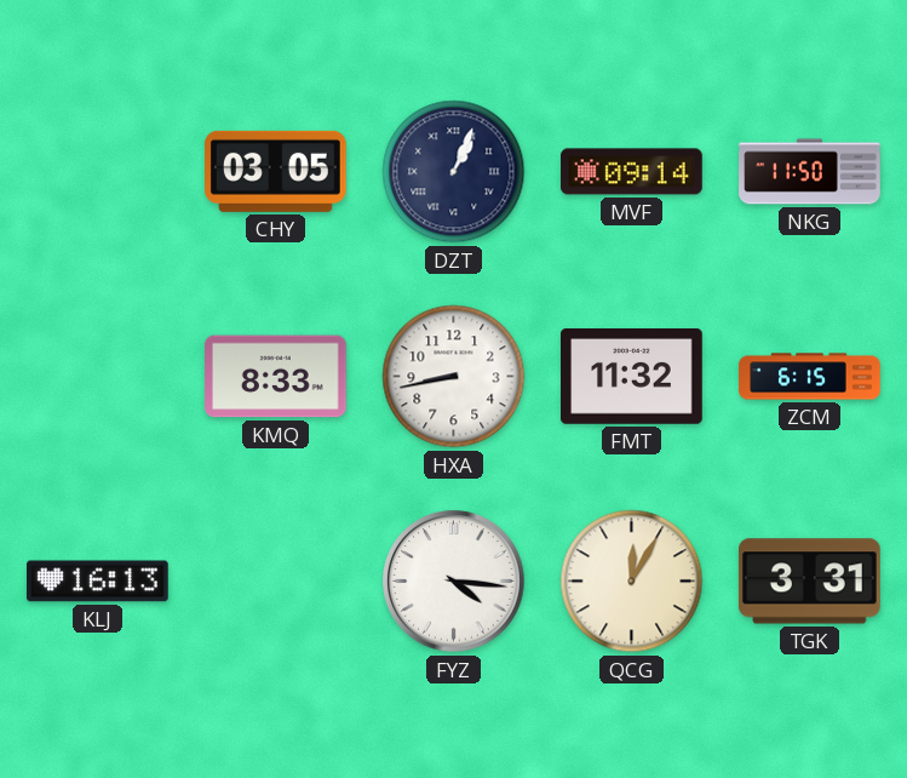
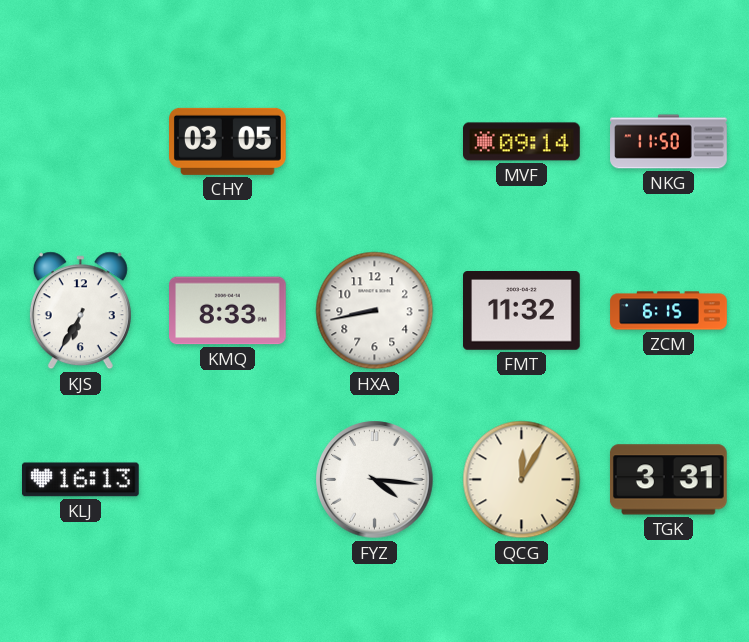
DZT: 1:04 -> none
KJS: none -> 6:35
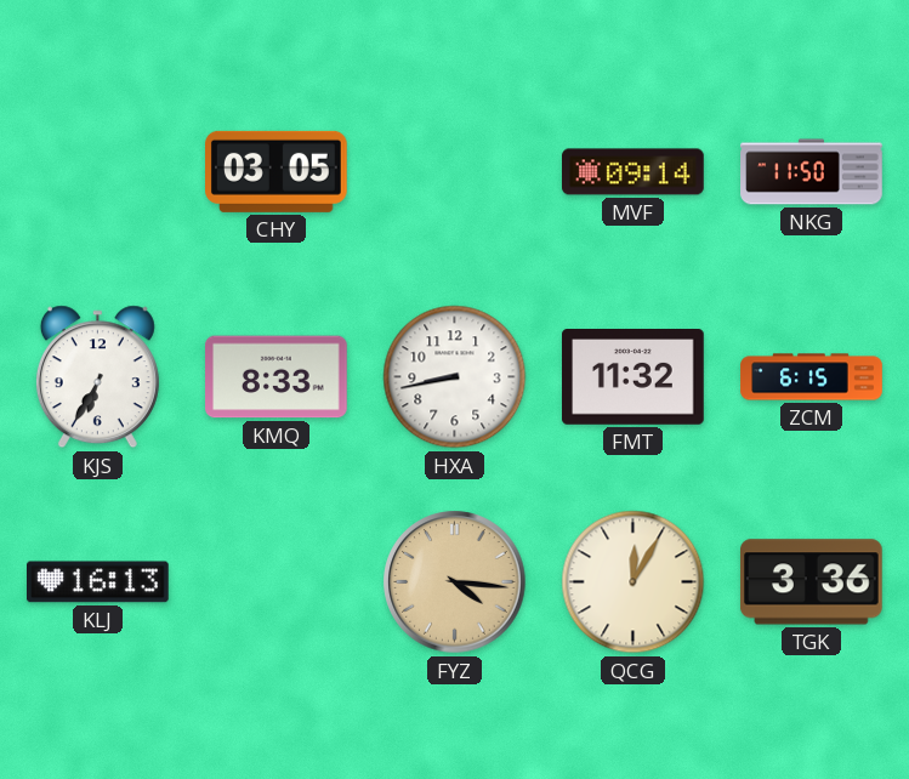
FYZ dial: white -> champagne
TGK: 3:31 -> 3:36
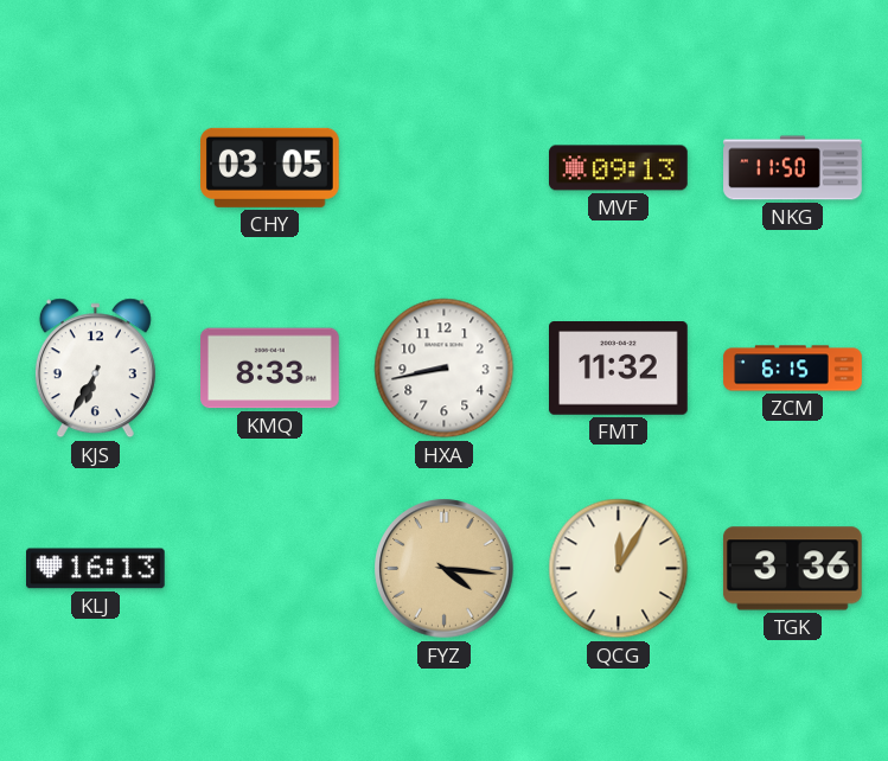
MVF: 09:14 -> 09:13
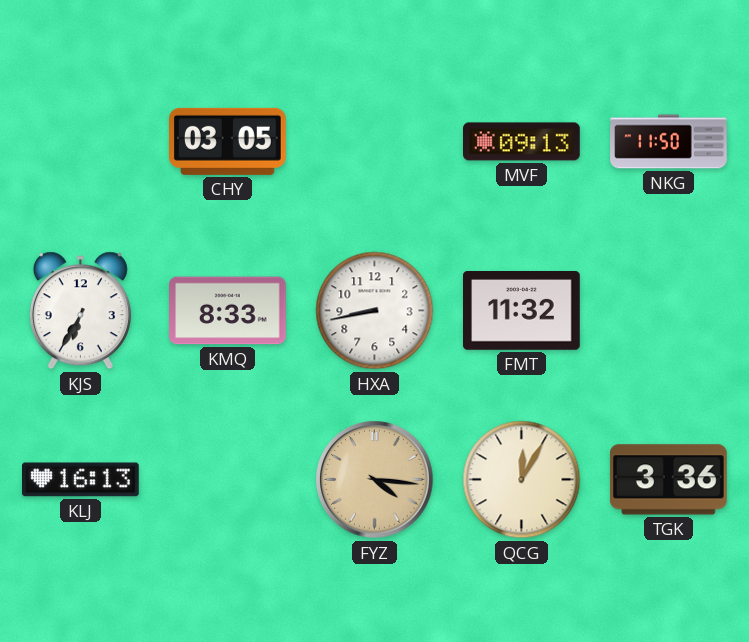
ZCM: 6:15 -> none
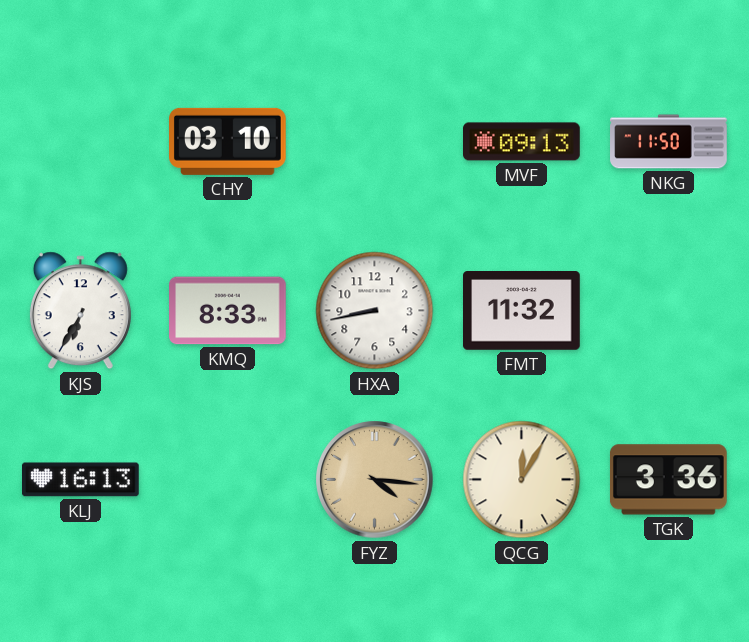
CHY: 03:05 -> 03:10
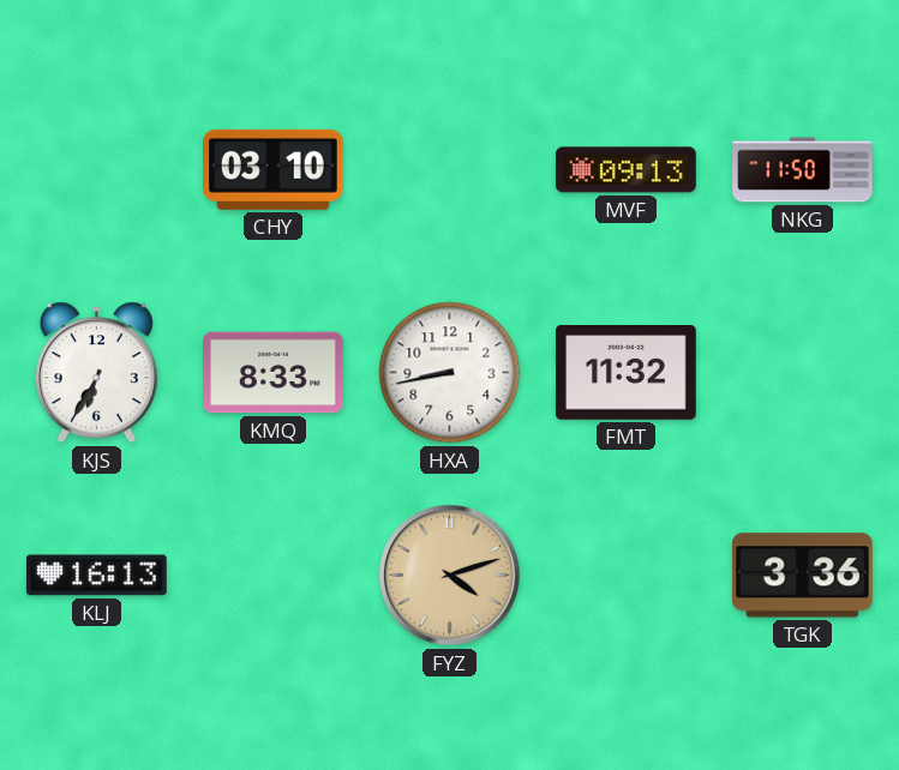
FYZ: 4:16 -> 4:12
QCG: 12:05 -> none
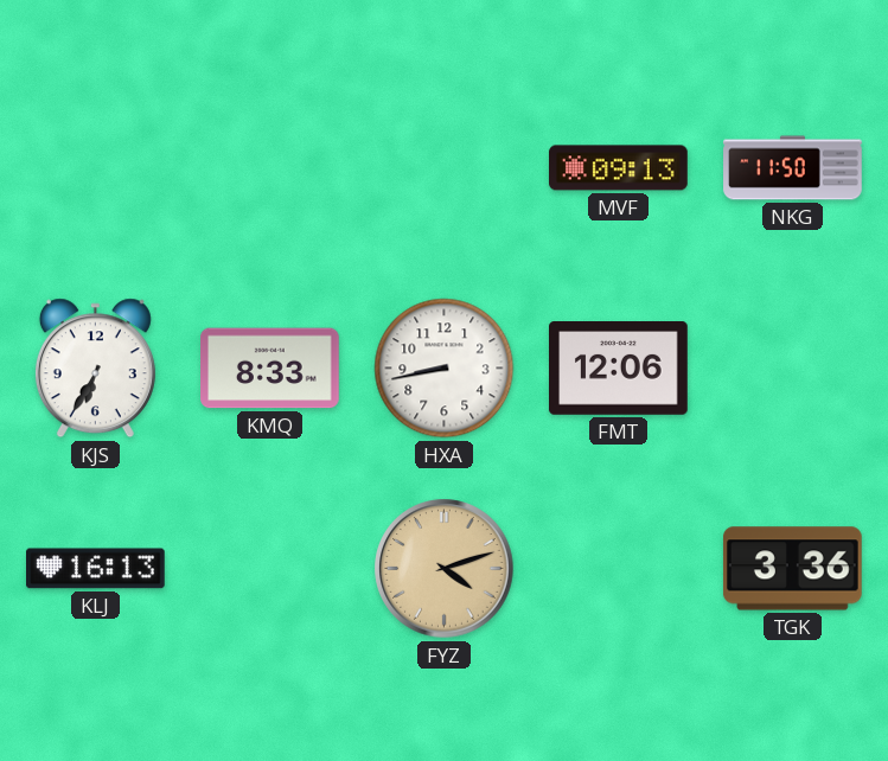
CHY: 03:10 -> none
FMT: 11:32 -> 12:06
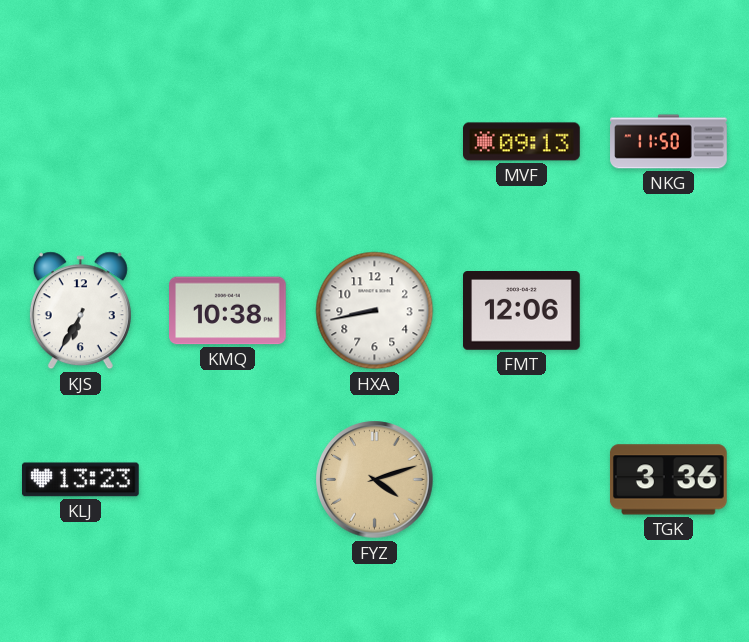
KMQ: 8:33 -> 10:38
KLJ: 16:13 -> 13:23
